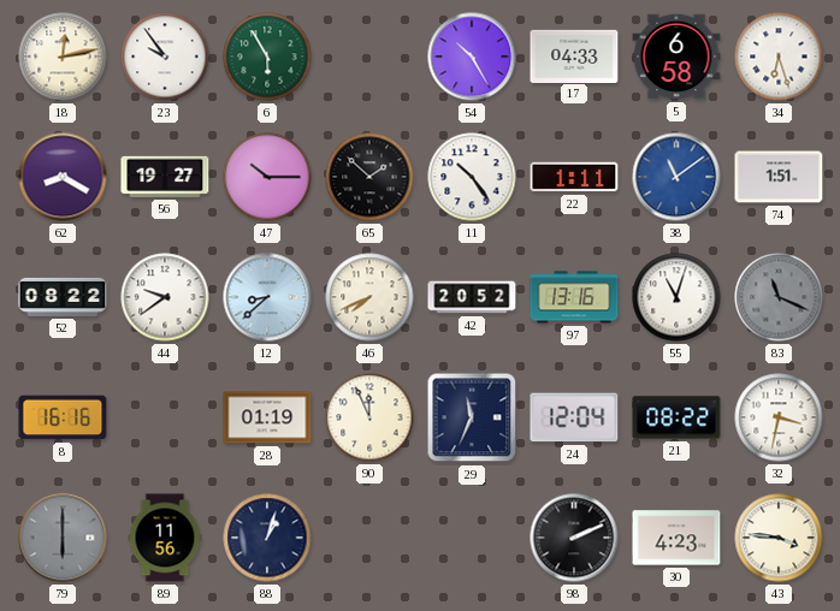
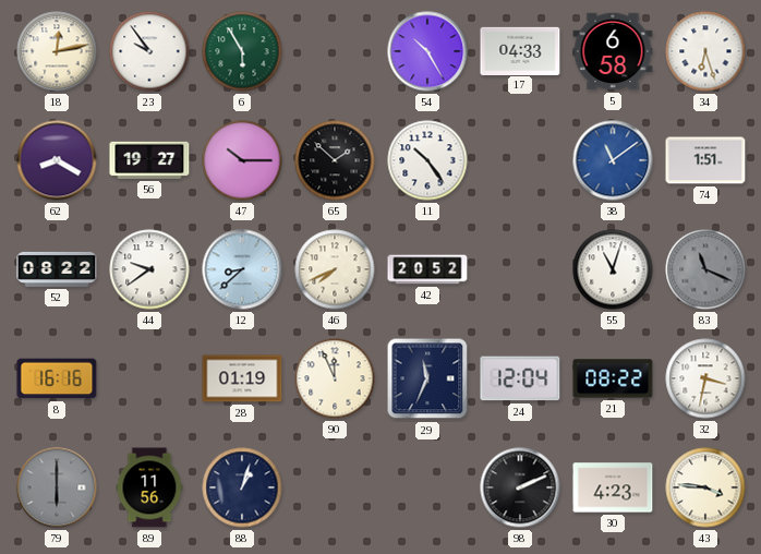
22: 1:11 -> none
97: 13:16 -> none
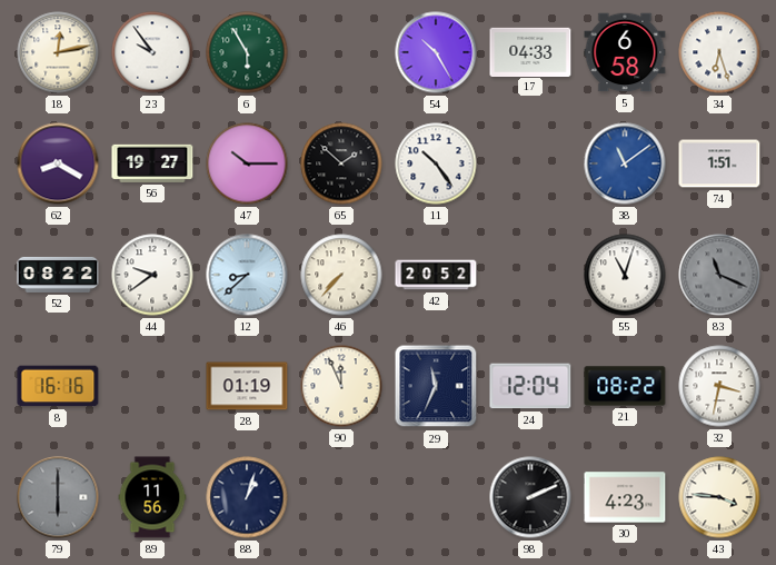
46: 7:41 -> 7:37
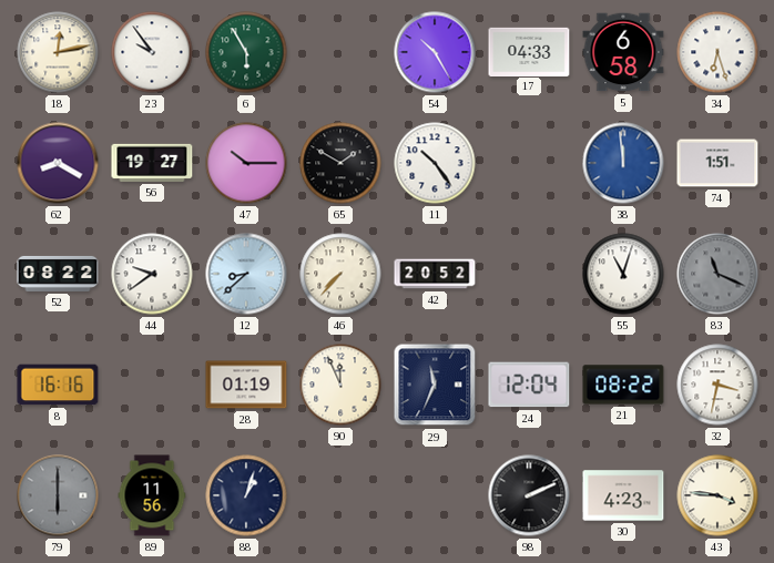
65: 1:52 -> 1:50
38: 11:09 -> 11:59
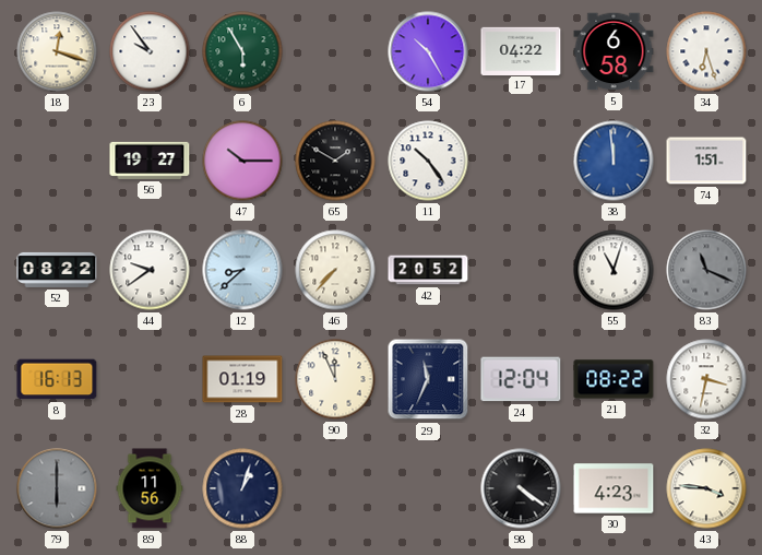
18: 12:13 -> 12:18
17: 04:33 -> 04:22
62: 8:20 -> none
8: 16:16 -> 16:13
98: 2:11 -> 4:21
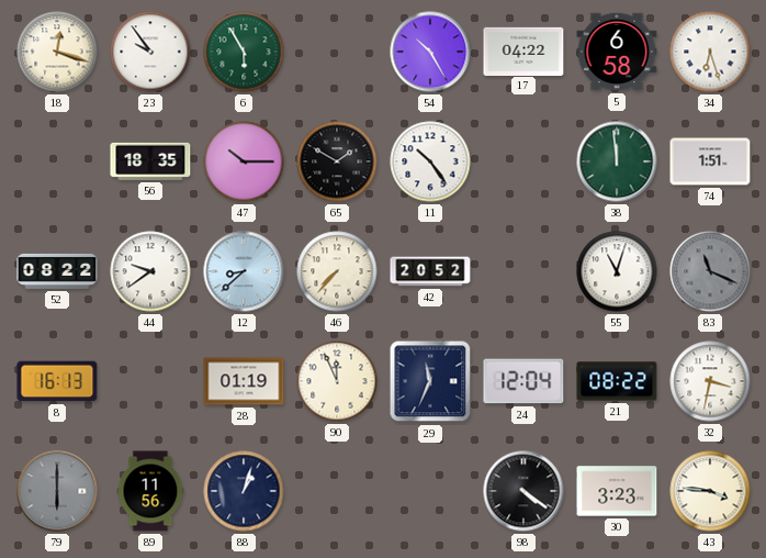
56: 19:27 -> 18:35
38 dial: blue -> green
30: 4:23 -> 3:23
